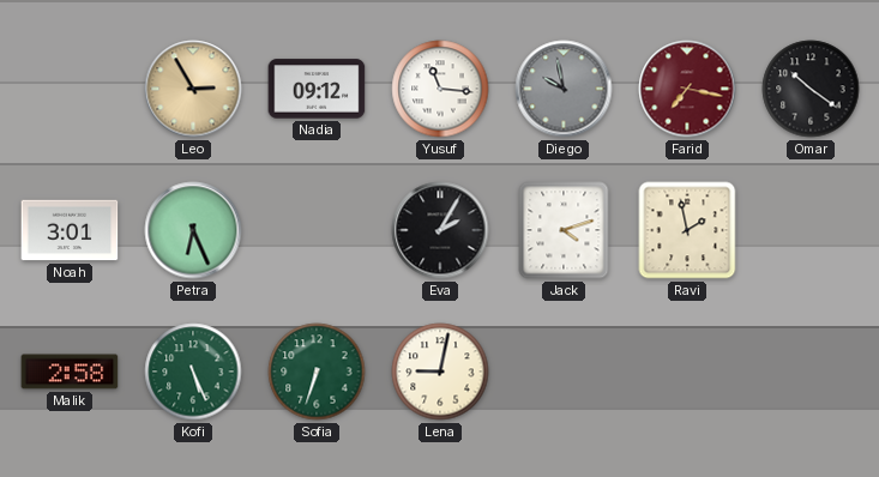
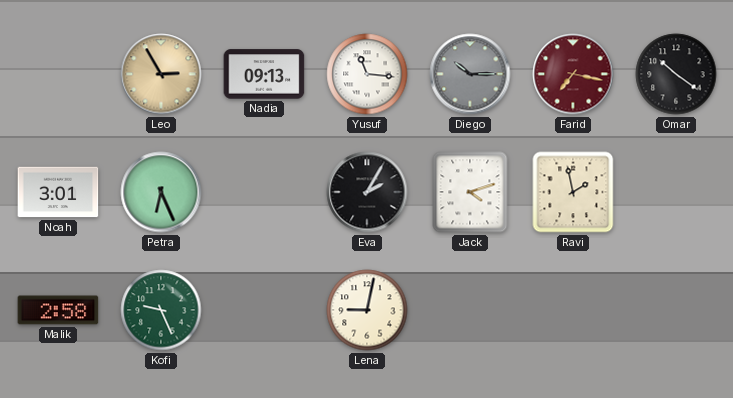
Nadia: 09:12 -> 09:13
Diego: 9:58 -> 10:15
Kofi: 5:26 -> 9:26
Sofia: 6:33 -> none
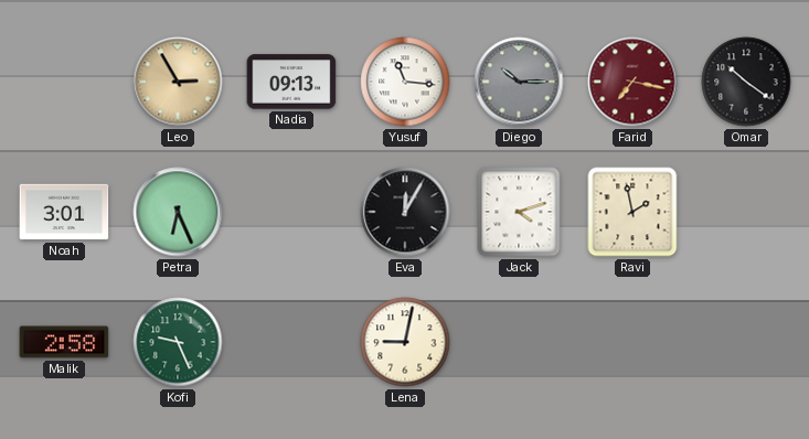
Eva: 2:05 -> 12:05
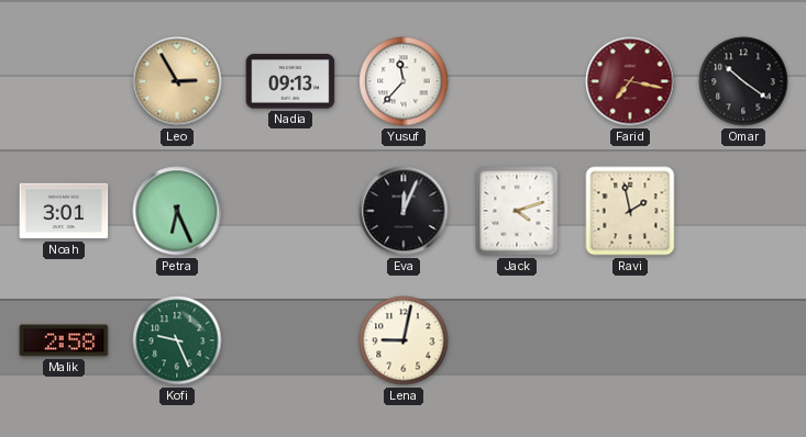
Yusuf: 11:16 -> 11:37
Diego: 10:15 -> none
Eva: 12:05 -> 12:04
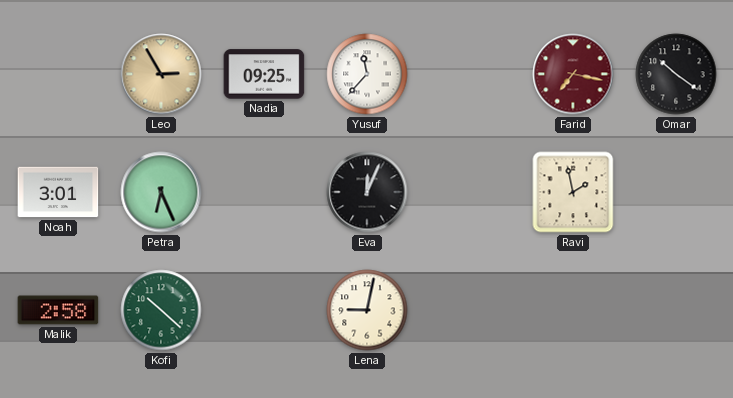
Nadia: 09:13 -> 09:25
Jack: 4:12 -> none
Kofi: 9:26 -> 10:22
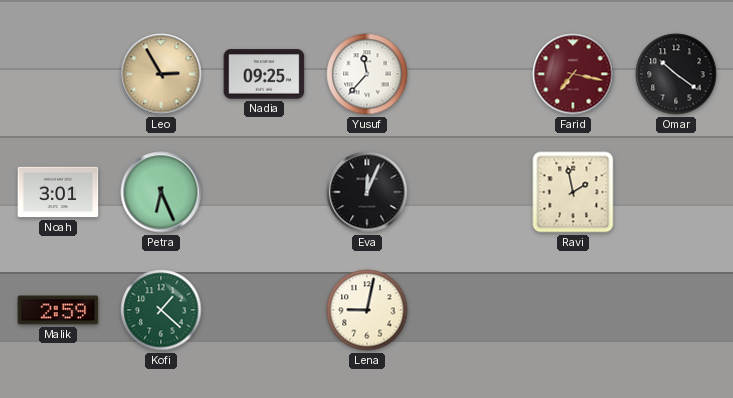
Malik: 2:58 -> 2:59
Kofi: 10:22 -> 1:22
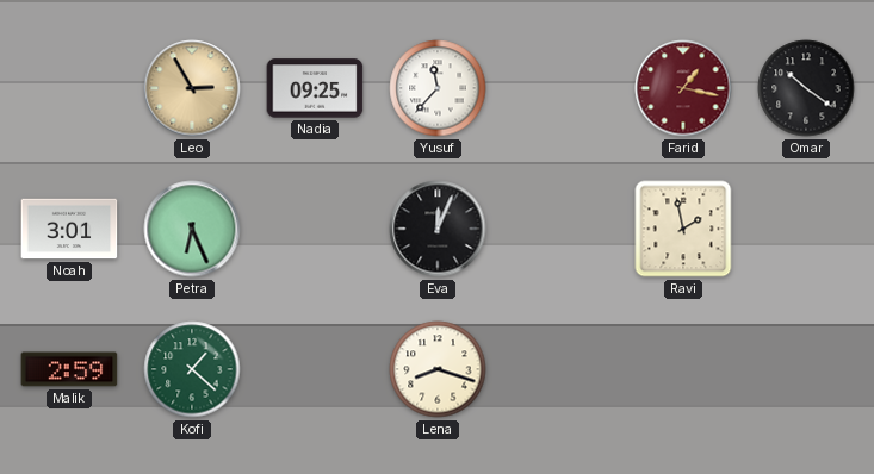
Farid: 7:17 -> 1:17
Lena: 9:02 -> 8:18
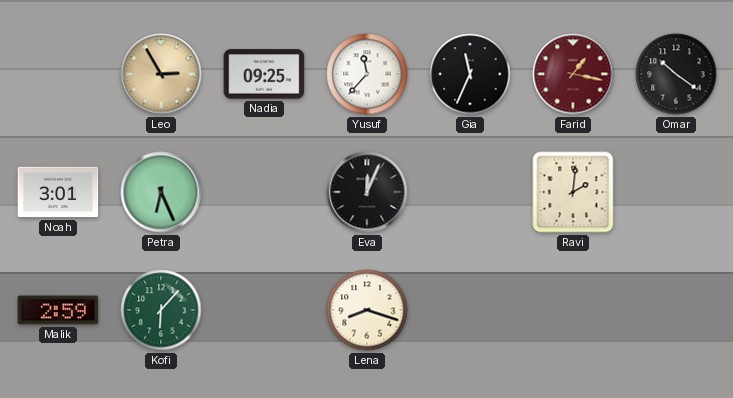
Gia: none -> 11:34
Ravi: 1:58 -> 2:01
Kofi: 1:22 -> 6:07
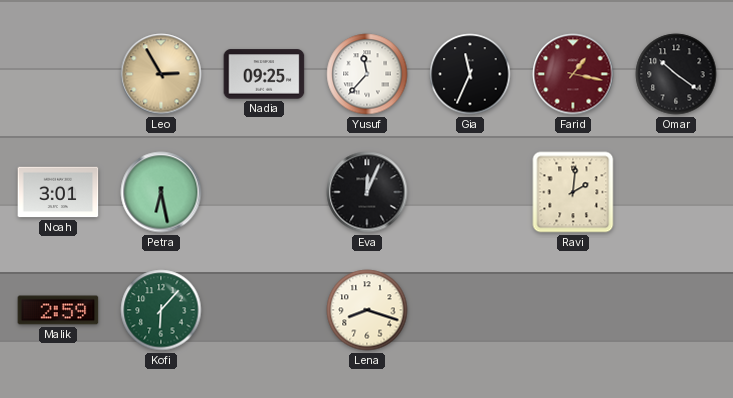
Petra: 6:26 -> 6:28
